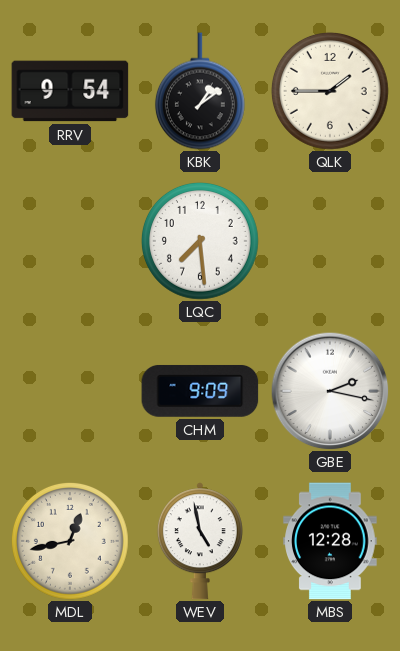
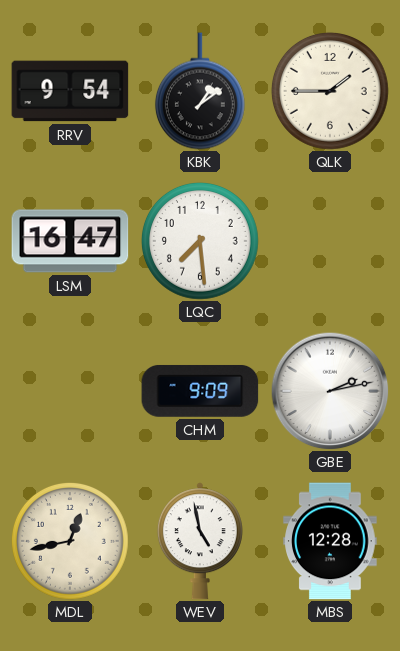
LSM: none -> 16:47
GBE: 2:17 -> 2:13
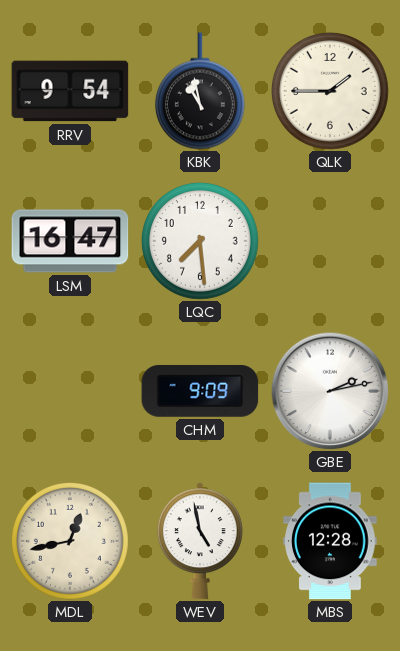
KBK: 1:09 -> 10:58
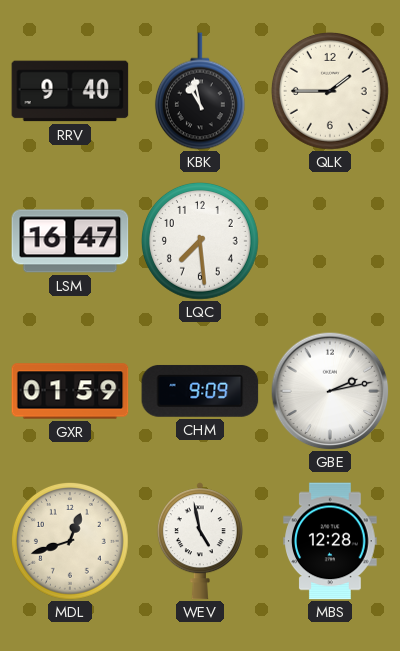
RRV: 9:54 -> 9:40
GXR: none -> 01:59
MDL: 12:43 -> 12:42
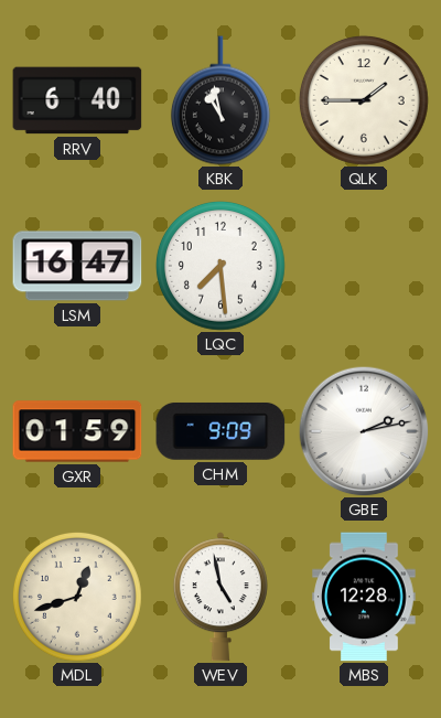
RRV: 9:40 -> 6:40
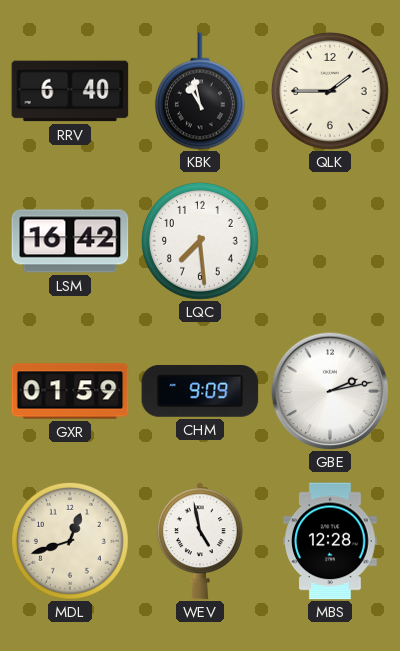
LSM: 16:47 -> 16:42
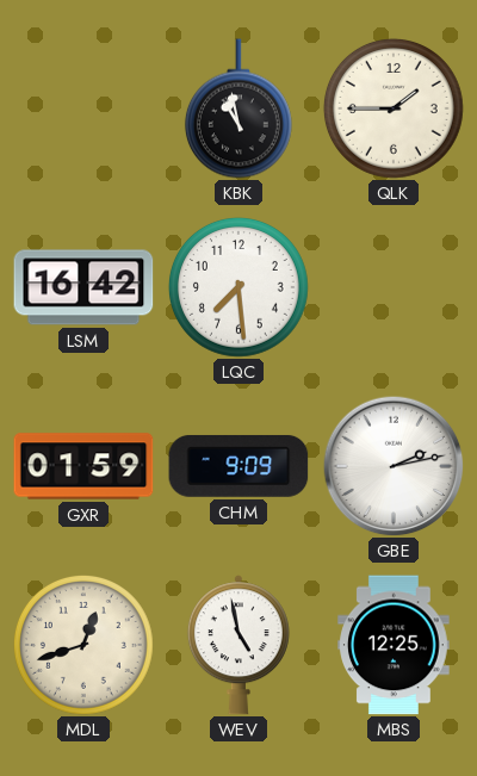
RRV: 6:40 -> none
MBS: 12:28 -> 12:25
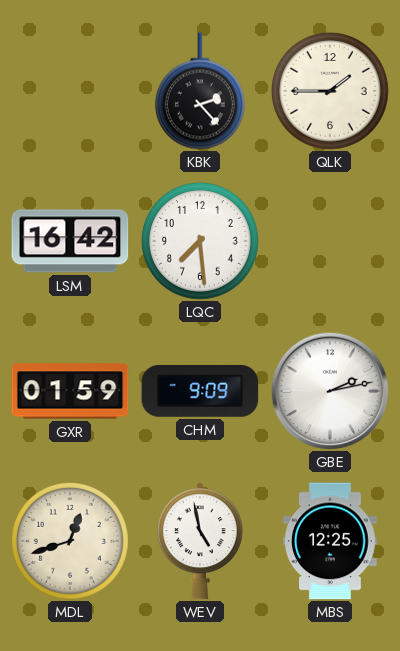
KBK: 10:58 -> 2:23
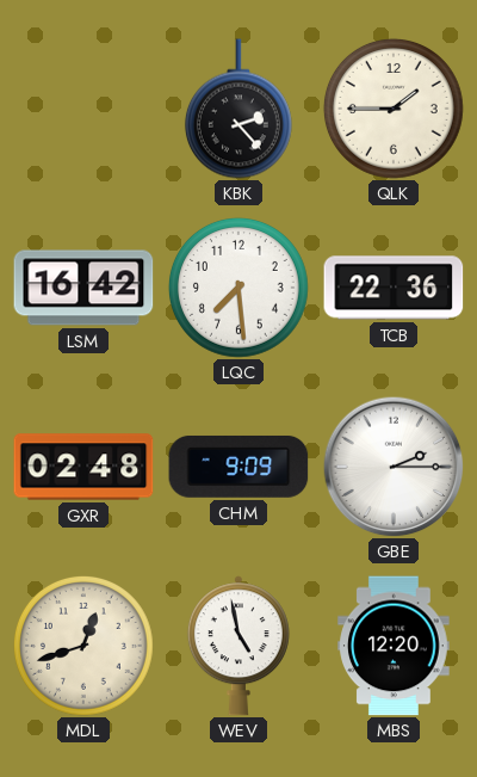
TCB: none -> 22:36
GXR: 01:59 -> 02:48
GBE: 2:13 -> 2:15
MBS: 12:25 -> 12:20
